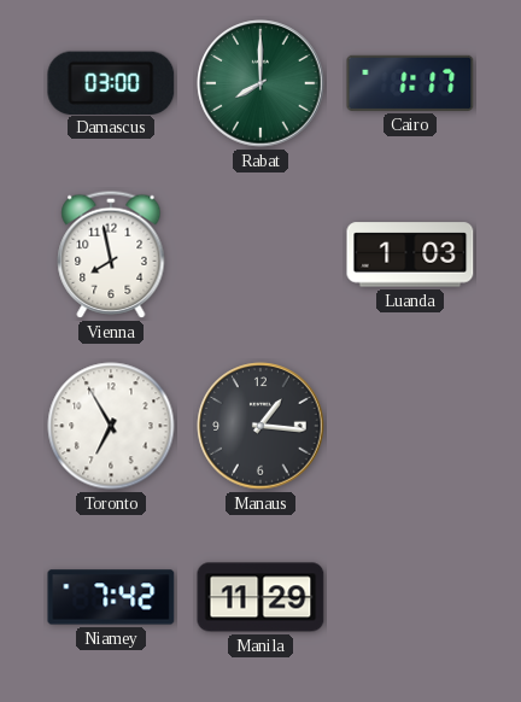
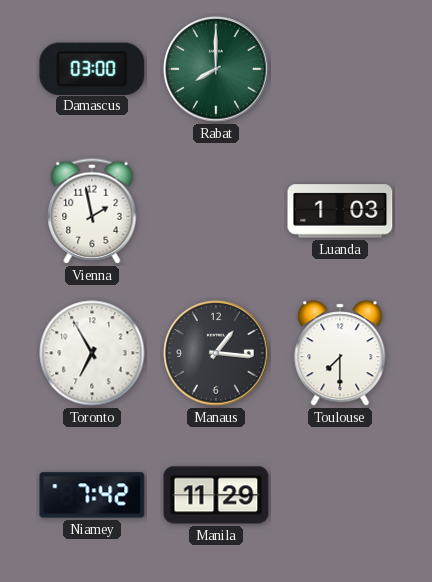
Cairo: 1:17 -> none
Vienna: 7:58 -> 1:58
Toulouse: none -> 7:30
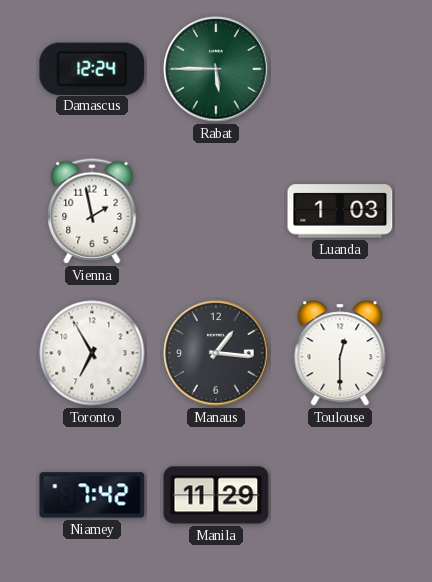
Damascus: 03:00 -> 12:24
Rabat: 8:00 -> 5:45
Toulouse: 7:30 -> 12:30
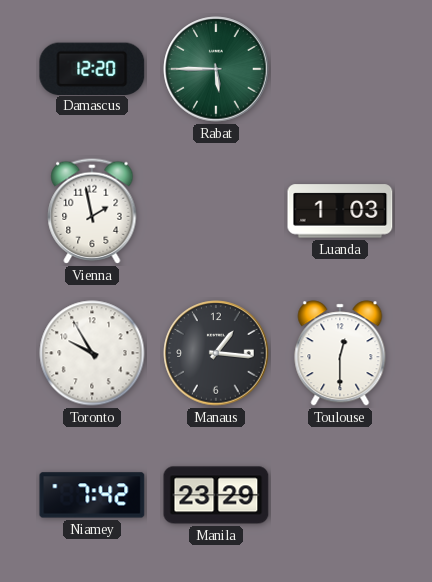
Damascus: 12:24 -> 12:20
Toronto: 6:55 -> 9:55
Manila: 11:29 -> 23:29
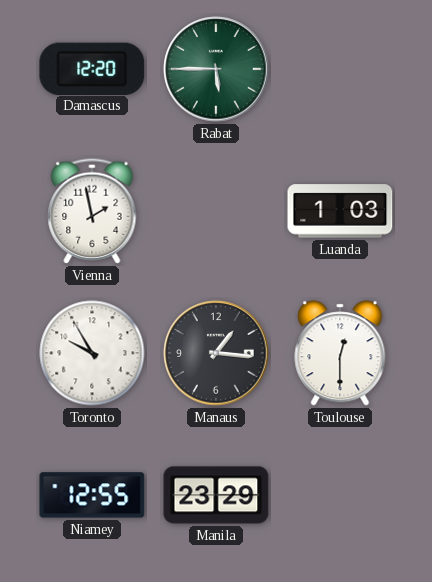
Niamey: 7:42 -> 12:55
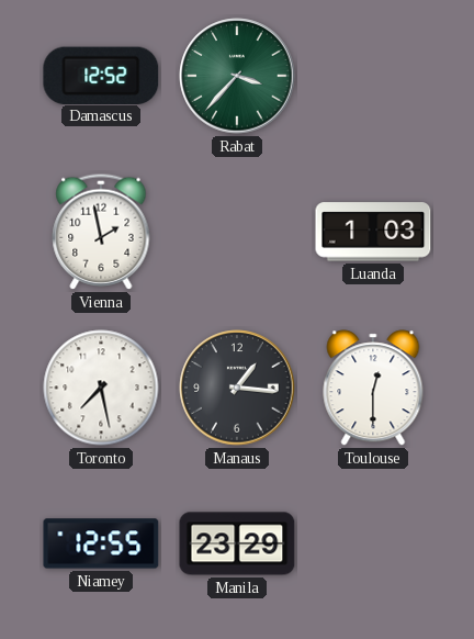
Damascus: 12:20 -> 12:52
Rabat: 5:45 -> 3:37
Toronto: 9:55 -> 7:28
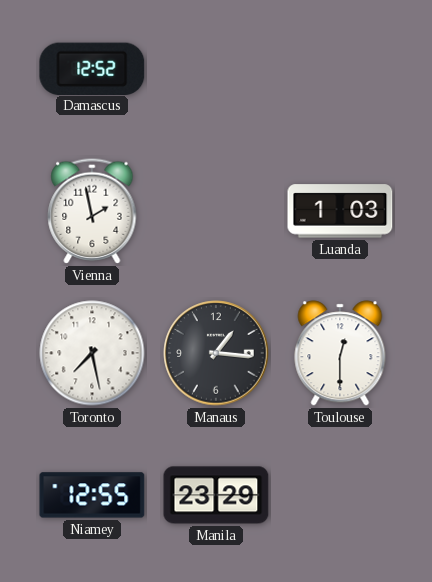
Rabat: 3:37 -> none
